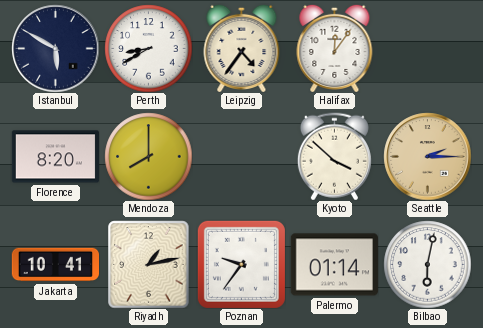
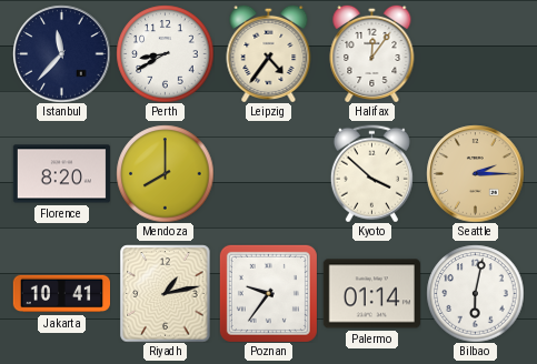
Istanbul: 5:50 -> 11:37
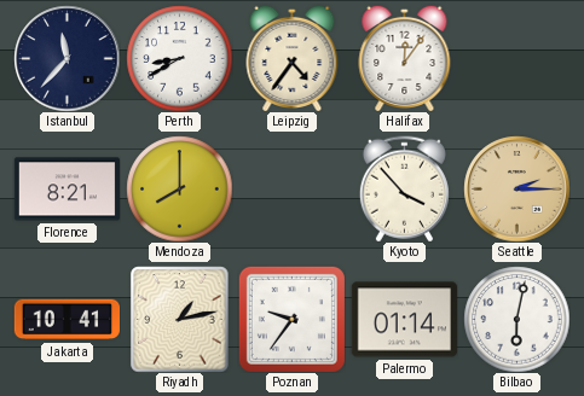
Florence: 8:20 -> 8:21
Kyoto: 3:52 -> 3:53
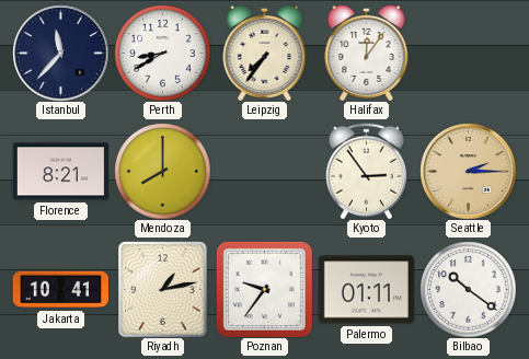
Leipzig: 4:36 -> 7:36
Kyoto: 3:53 -> 2:54
Palermo: 01:14 -> 01:11
Bilbao: 6:02 -> 10:21
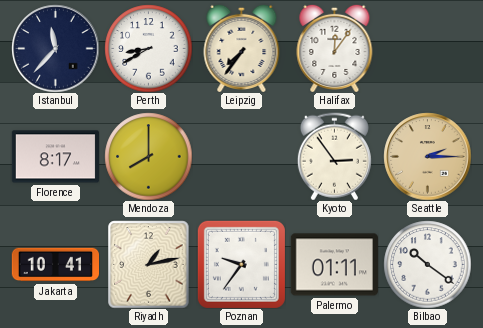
Florence: 8:21 -> 8:17
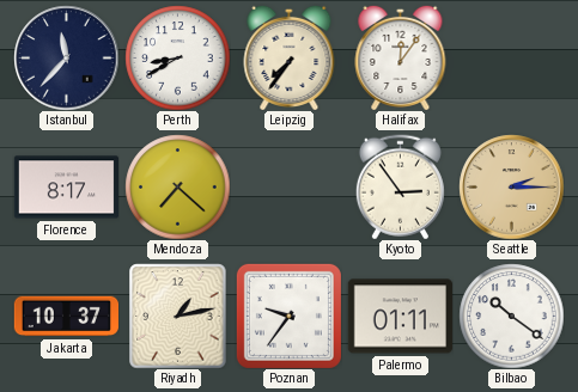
Mendoza: 8:00 -> 7:22
Jakarta: 10:41 -> 10:37
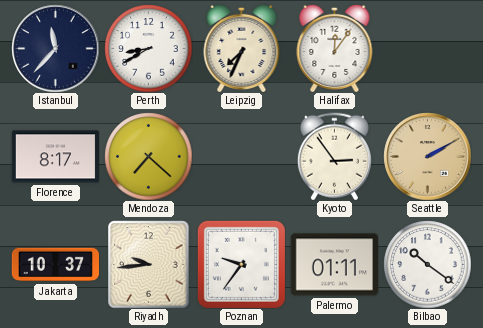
Leipzig: 7:36 -> 7:34
Seattle: 2:15 -> 2:10
Riyadh: 1:13 -> 9:44
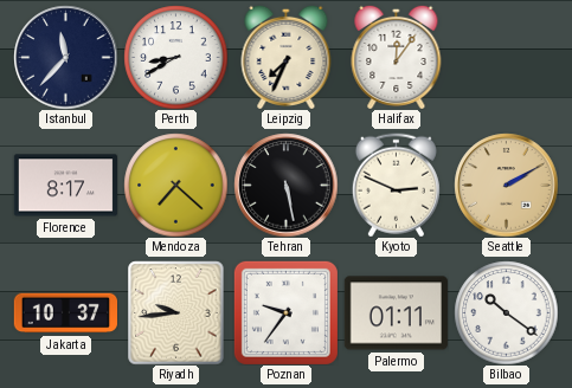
Tehran: none -> 5:28
Kyoto: 2:54 -> 2:49
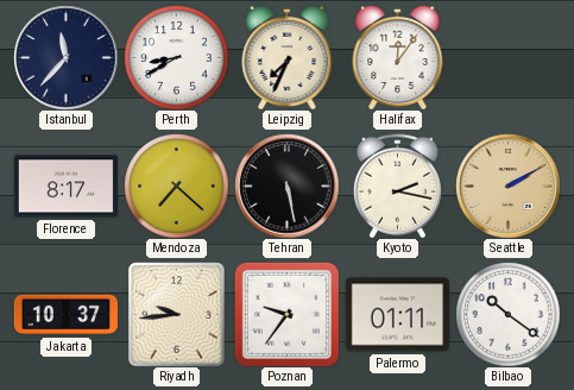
Kyoto: 2:49 -> 2:17
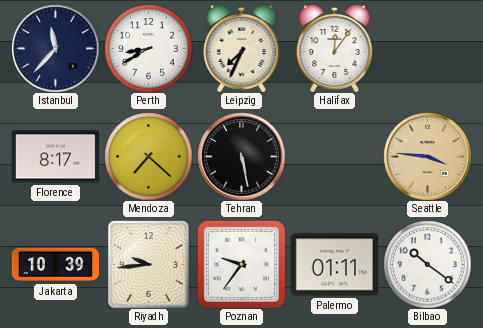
Kyoto: 2:17 -> none
Seattle: 2:10 -> 3:46
Jakarta: 10:37 -> 10:39
